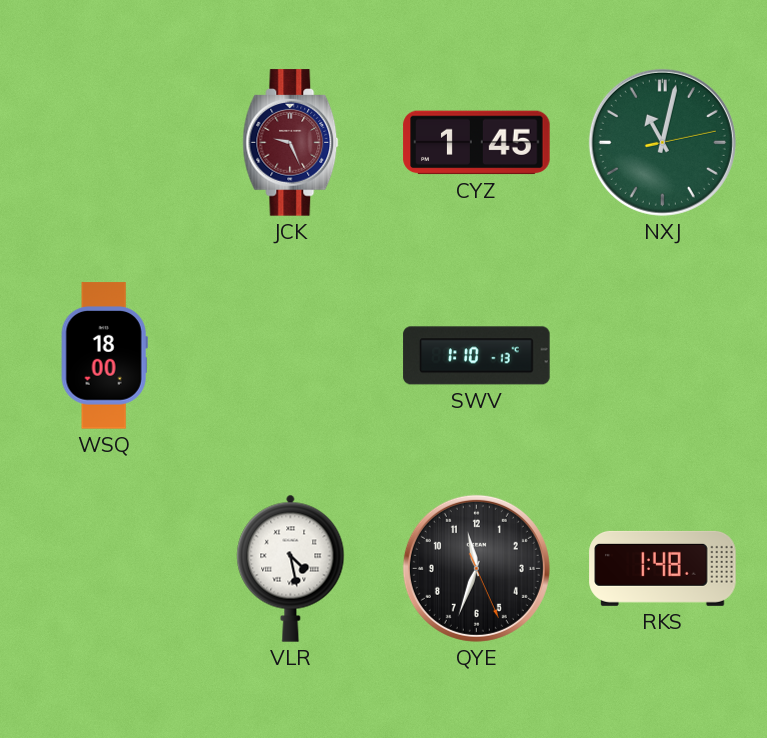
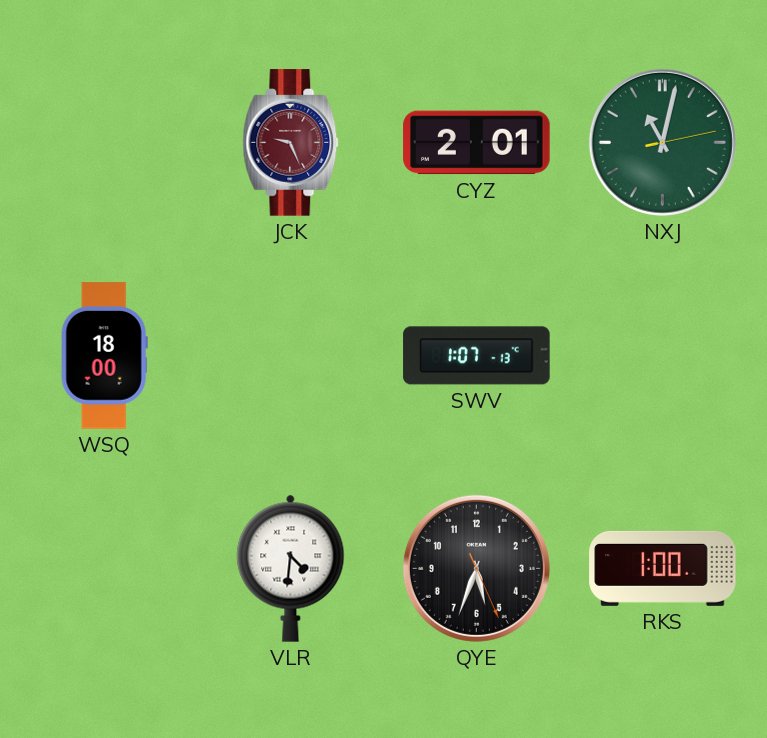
CYZ: 1:45 -> 2:01
SWV: 1:10 -> 1:07
VLR: 4:28 -> 4:31
QYE: 11:33 -> 5:33
RKS: 1:48 -> 1:00
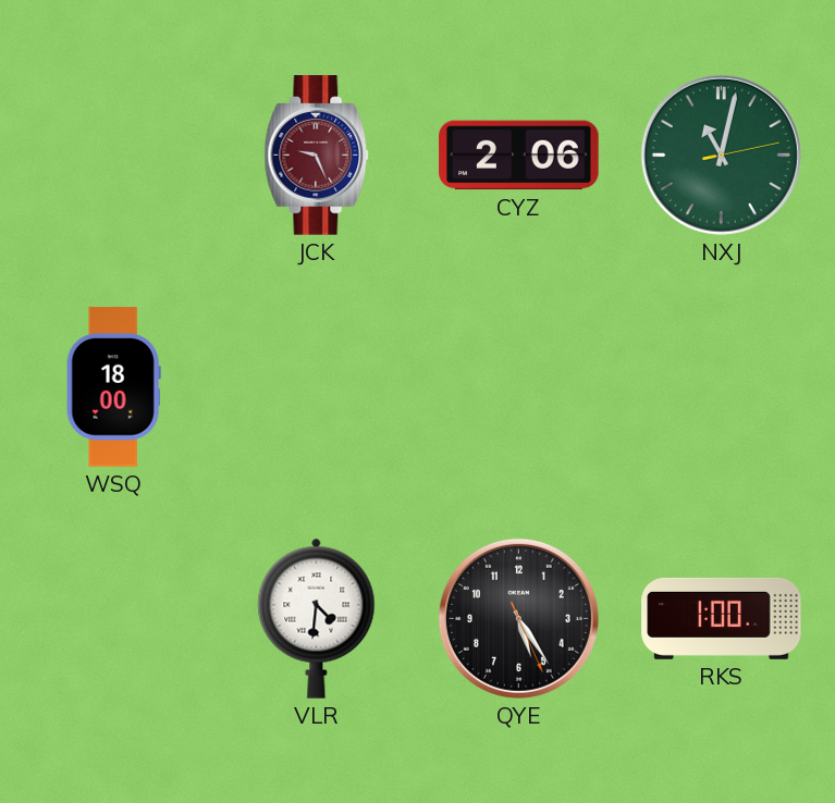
CYZ: 2:01 -> 2:06
SWV: 1:07 -> none
QYE: 5:33 -> 5:24
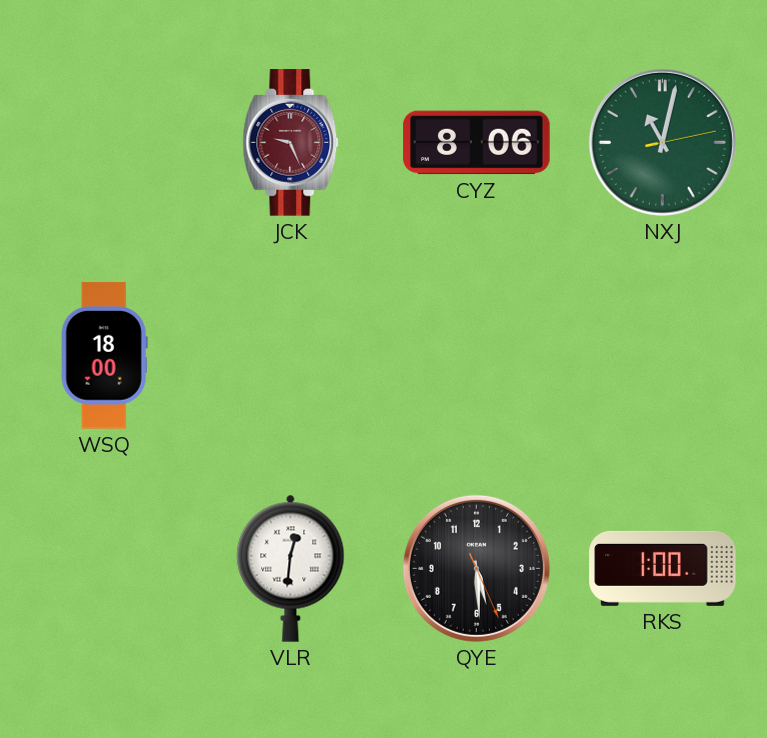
CYZ: 2:06 -> 8:06
VLR: 4:31 -> 12:31
QYE: 5:24 -> 5:29
